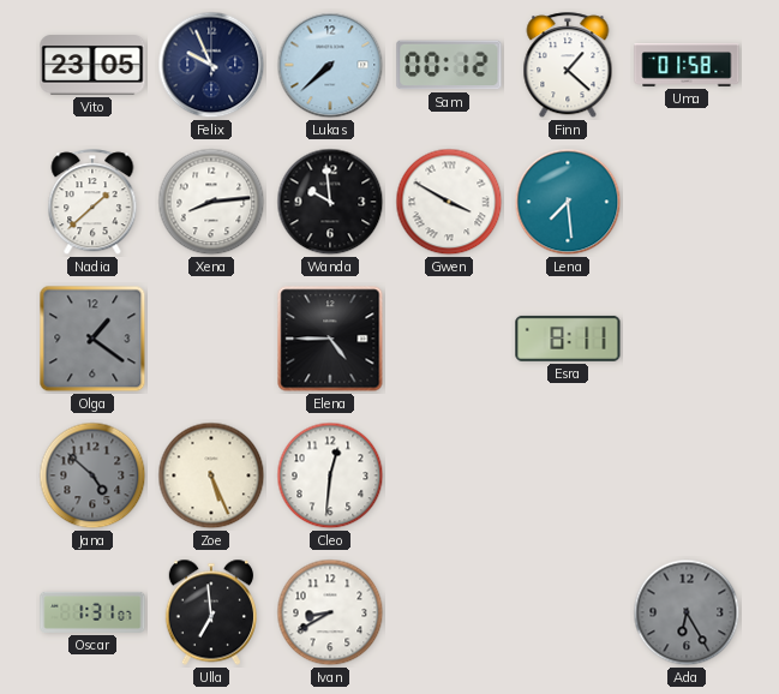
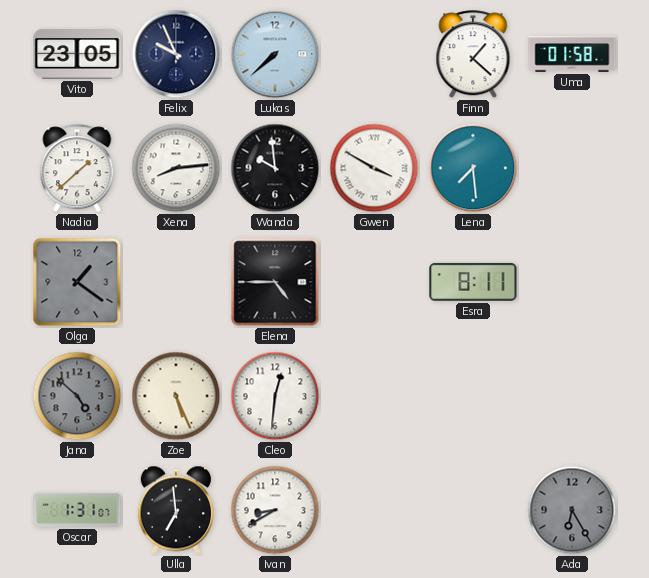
Sam: 00:12 -> none
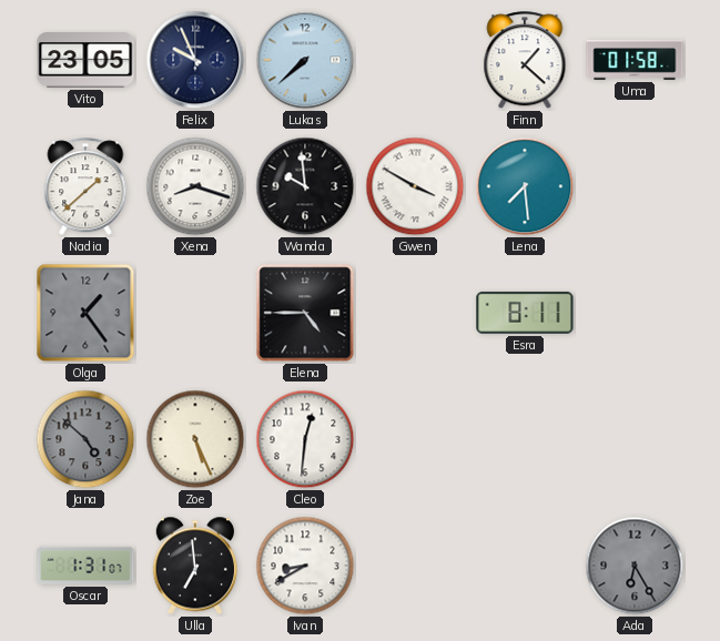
Xena: 8:14 -> 8:18
Olga: 1:21 -> 1:24
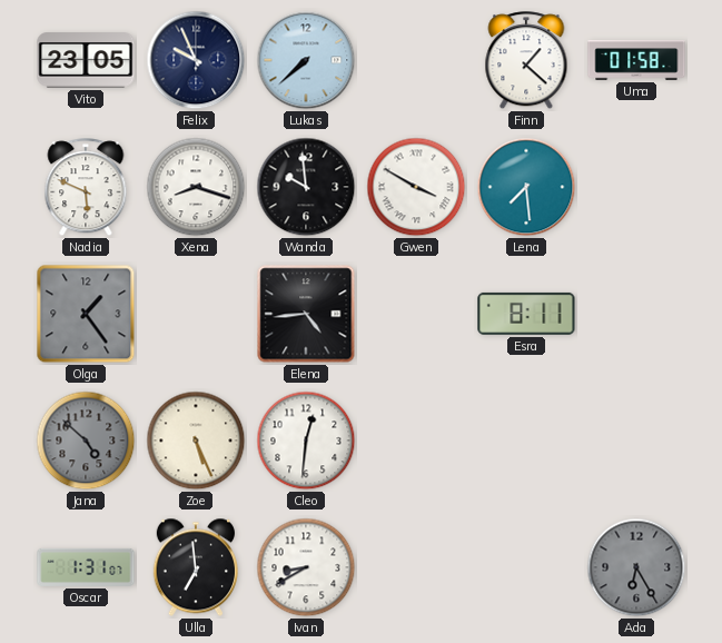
Nadia: 1:38 -> 5:49
Elena: 4:45 -> 4:44
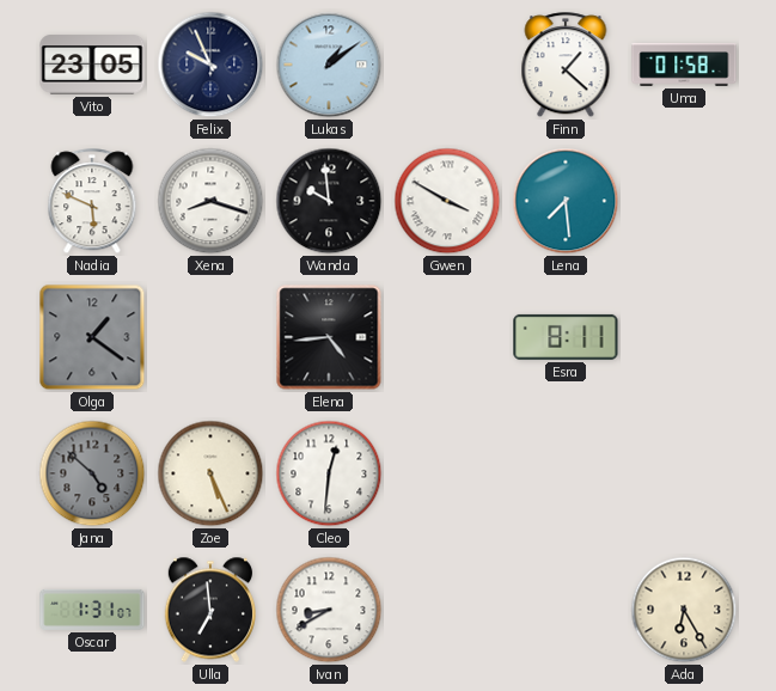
Lukas: 7:38 -> 1:09
Olga: 1:24 -> 1:21
Ada dial: grey -> cream
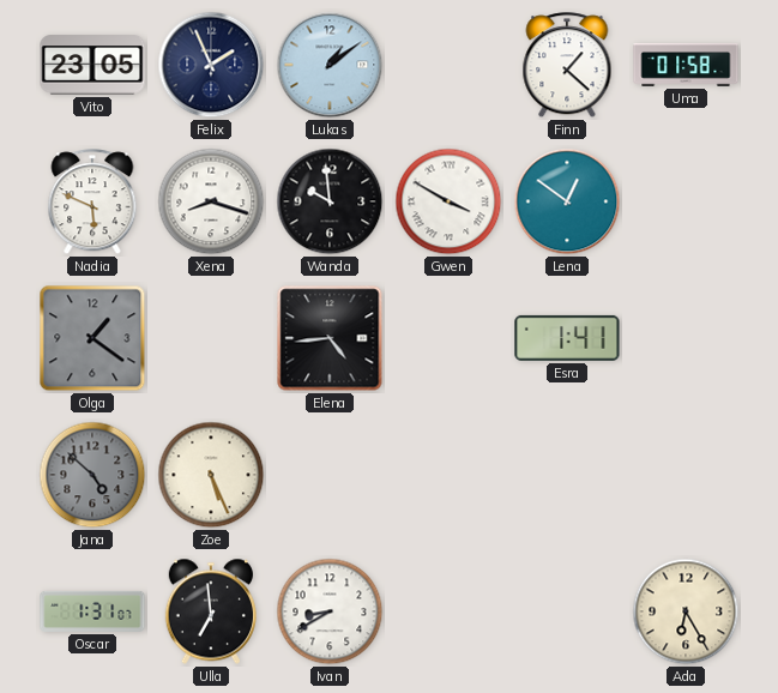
Felix: 9:56 -> 1:56
Lena: 7:29 -> 12:51
Esra: 8:11 -> 1:41
Cleo: 12:31 -> none
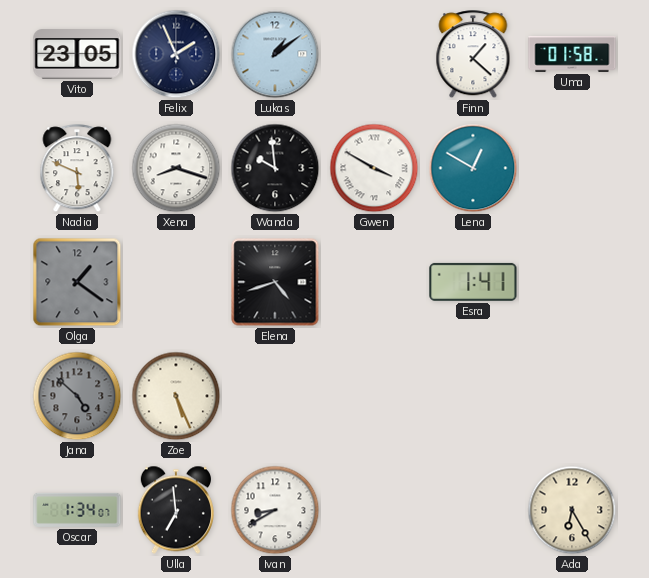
Lena: 12:51 -> 12:50
Elena: 4:44 -> 4:42
Oscar: 1:31 -> 1:34
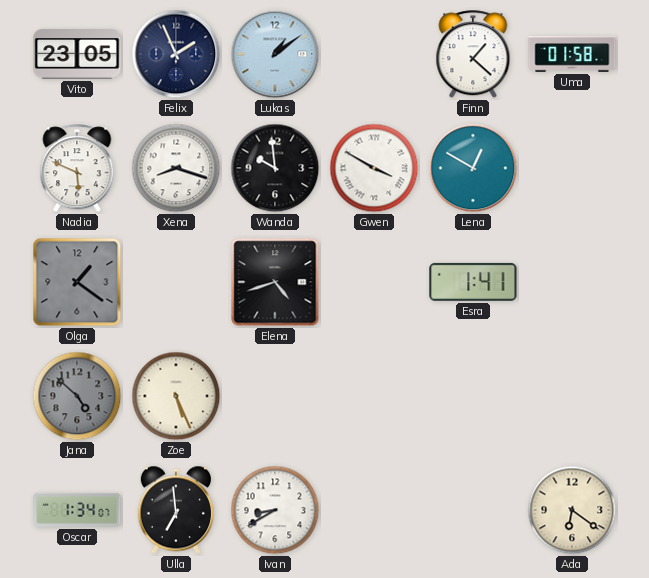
Ada: 6:25 -> 6:21
